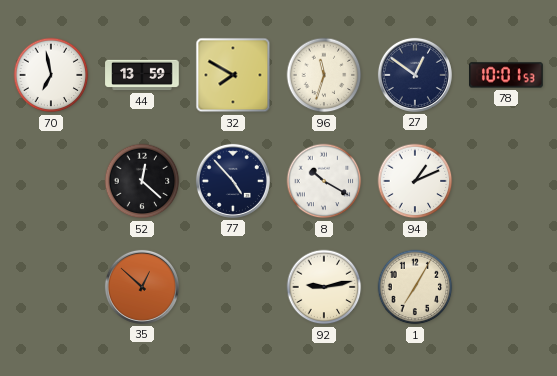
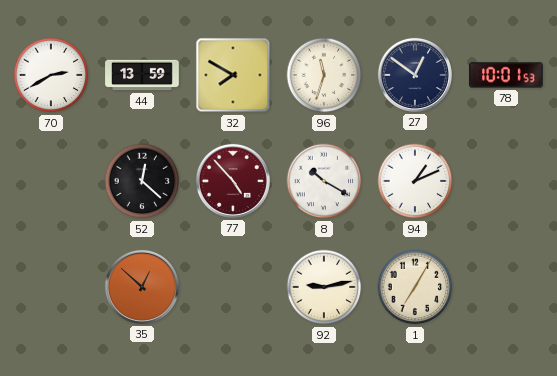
70: 6:58 -> 2:40
77 dial: navy -> burgundy
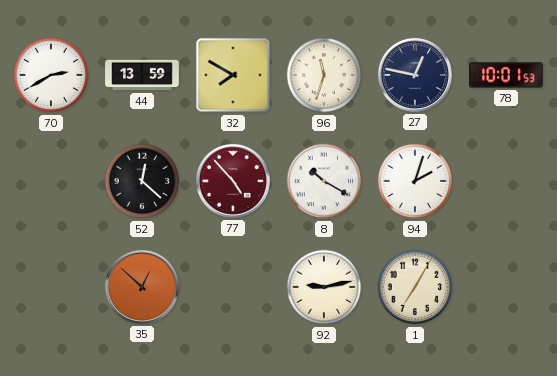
27: 12:51 -> 12:47
94: 1:11 -> 2:03
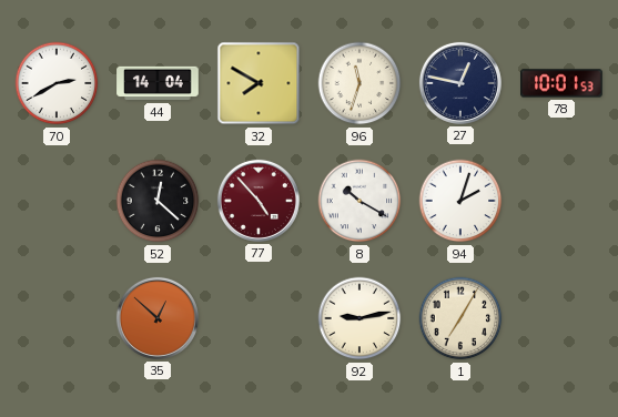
44: 13:59 -> 14:04
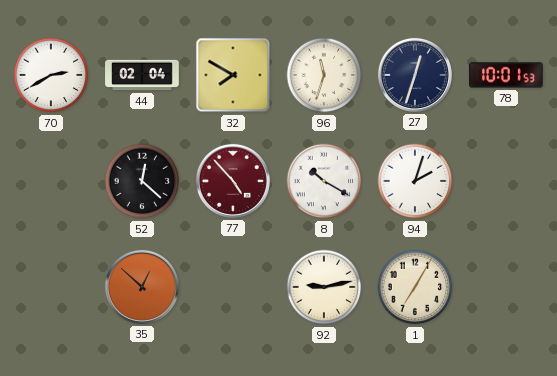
44: 14:04 -> 02:04
27: 12:47 -> 12:33
